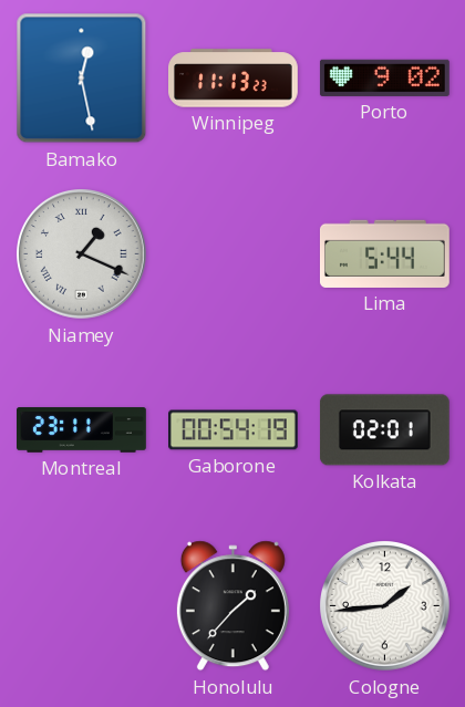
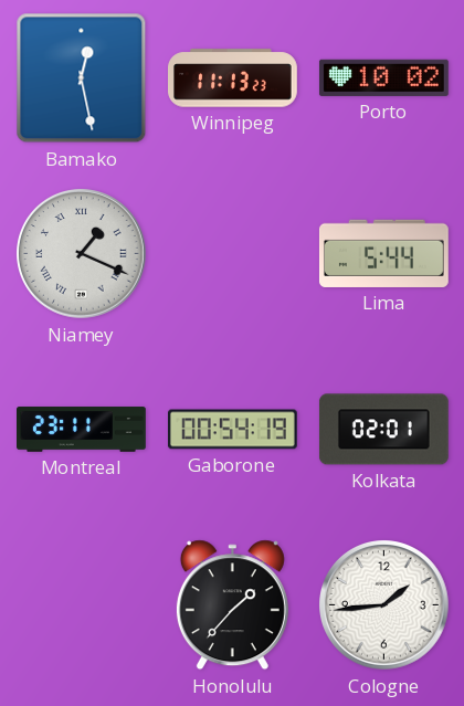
Porto: 9:02 -> 10:02
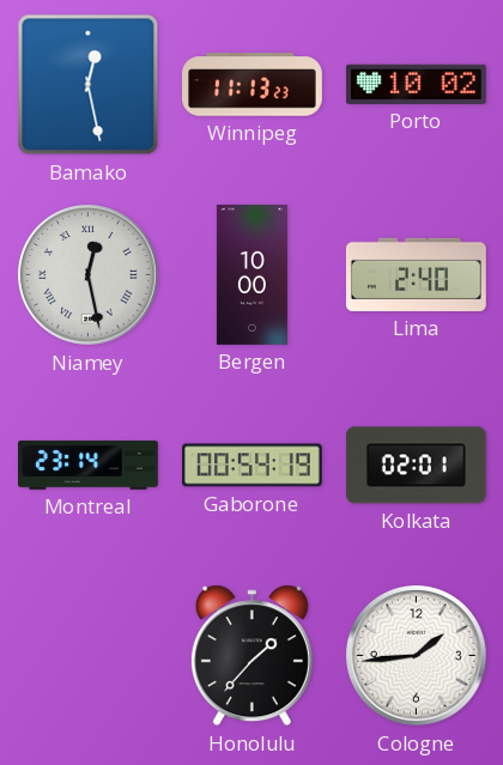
Niamey: 1:19 -> 12:28
Bergen: none -> 10:00
Lima: 5:44 -> 2:40
Montreal: 23:11 -> 23:14
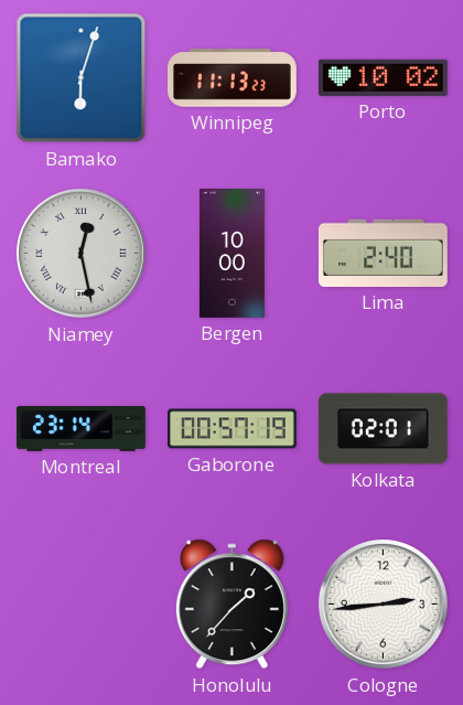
Bamako: 12:28 -> 6:03
Gaborone: 00:54 -> 00:57
Cologne: 1:44 -> 2:44
